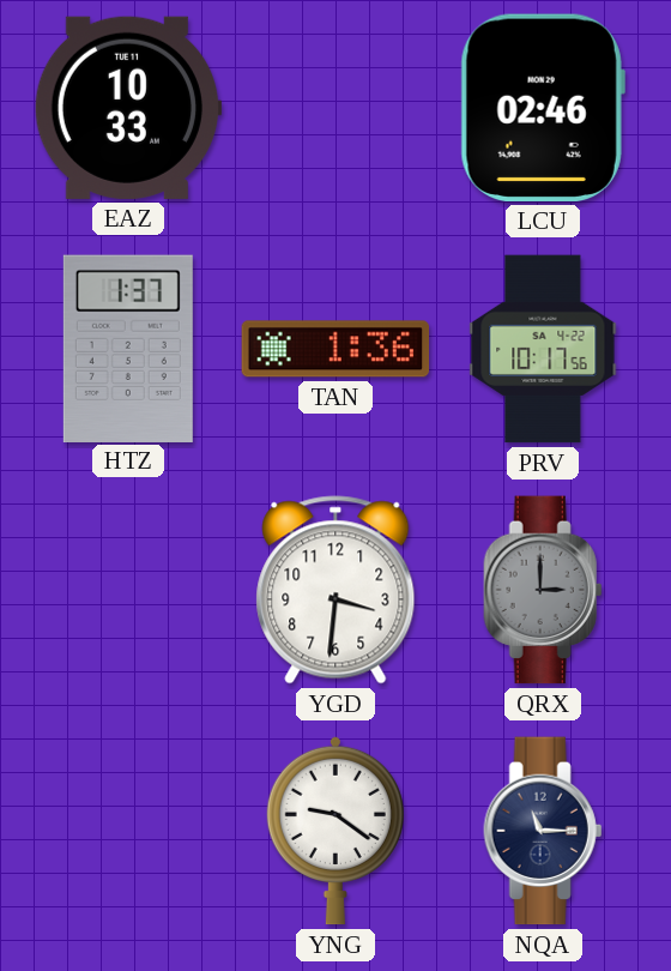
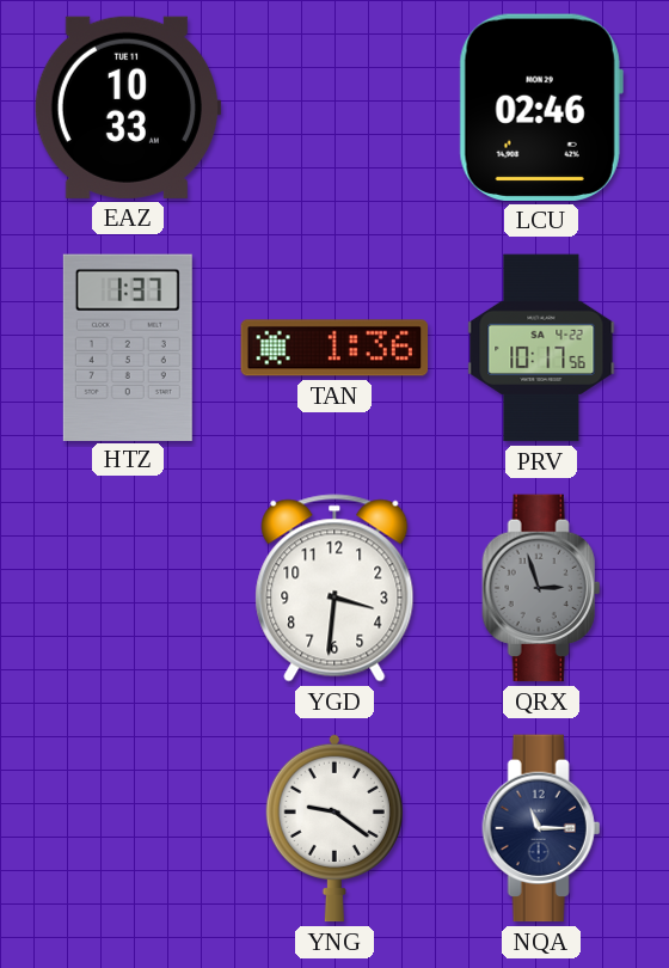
QRX: 3:00 -> 2:57
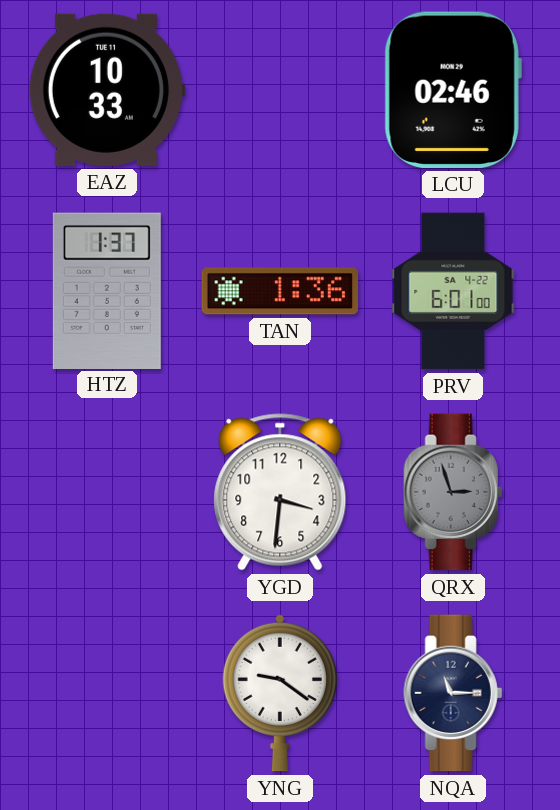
PRV: 10:17 -> 6:01
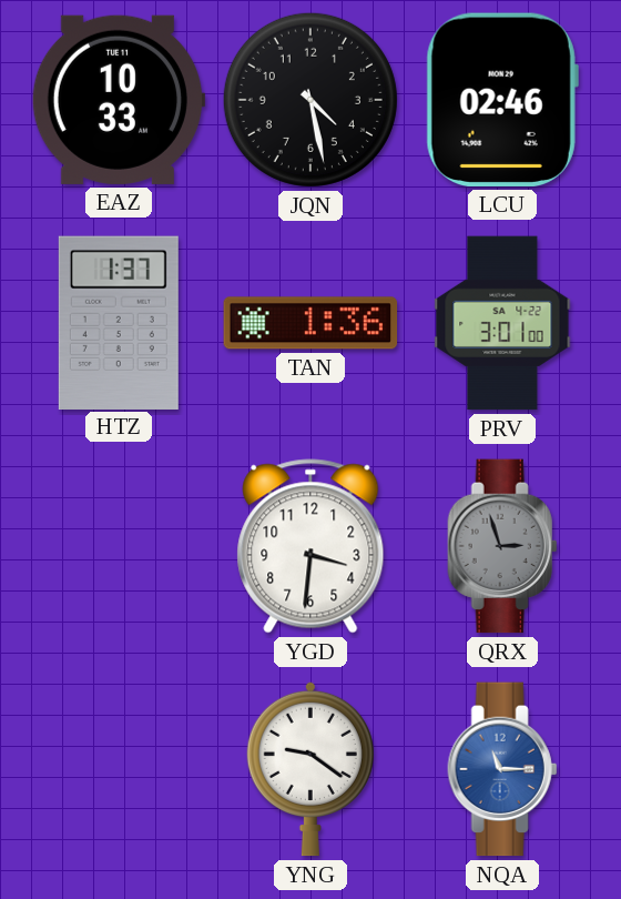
JQN: none -> 4:28
PRV: 6:01 -> 3:01
NQA dial: navy -> blue
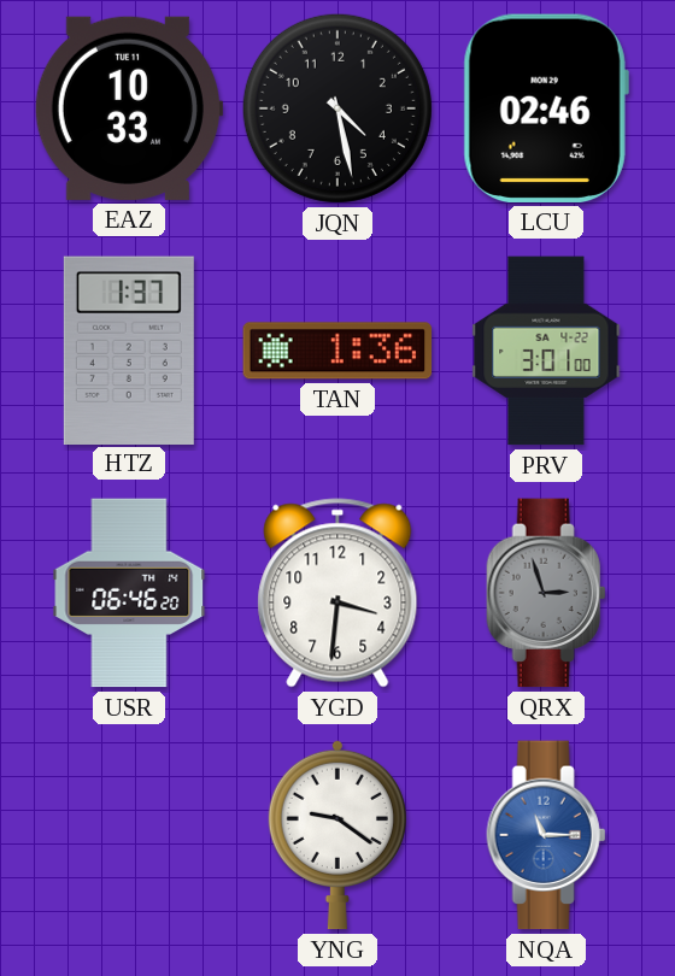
USR: none -> 06:46
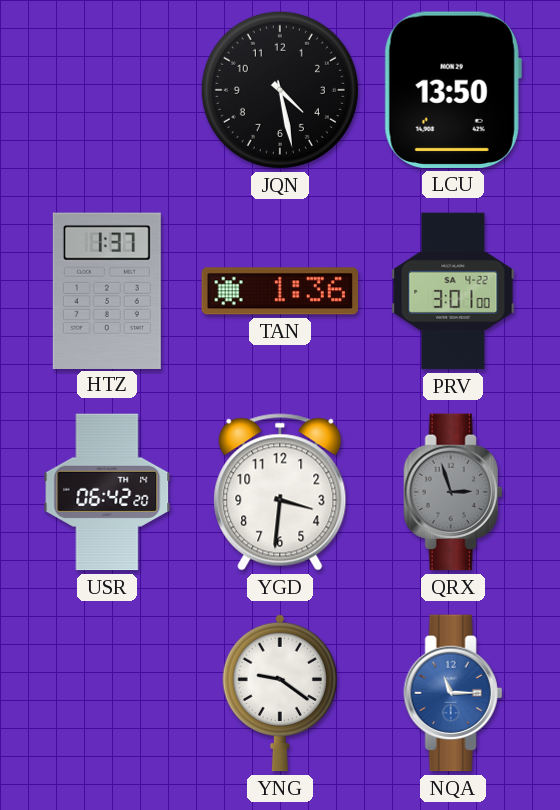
EAZ: 10:33 -> none
LCU: 02:46 -> 13:50
USR: 06:46 -> 06:42
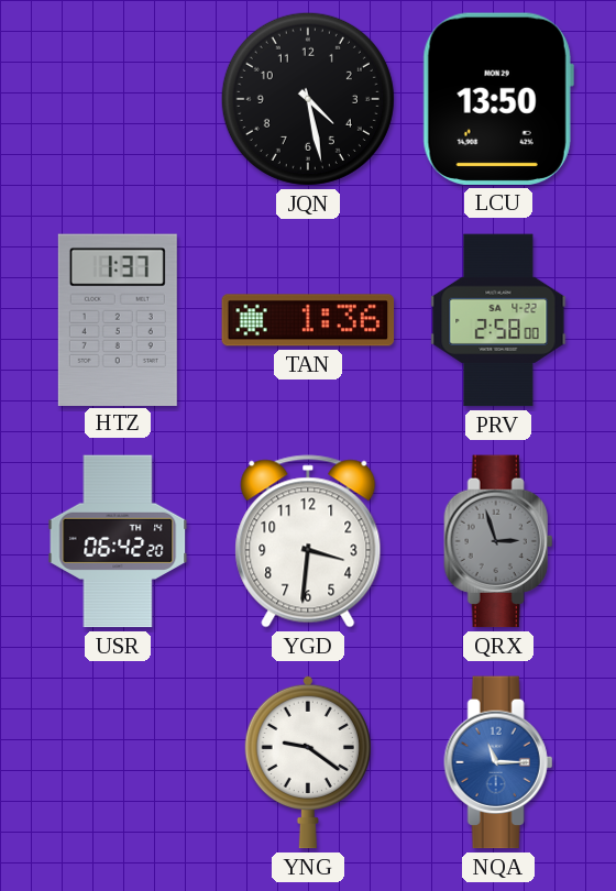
PRV: 3:01 -> 2:58
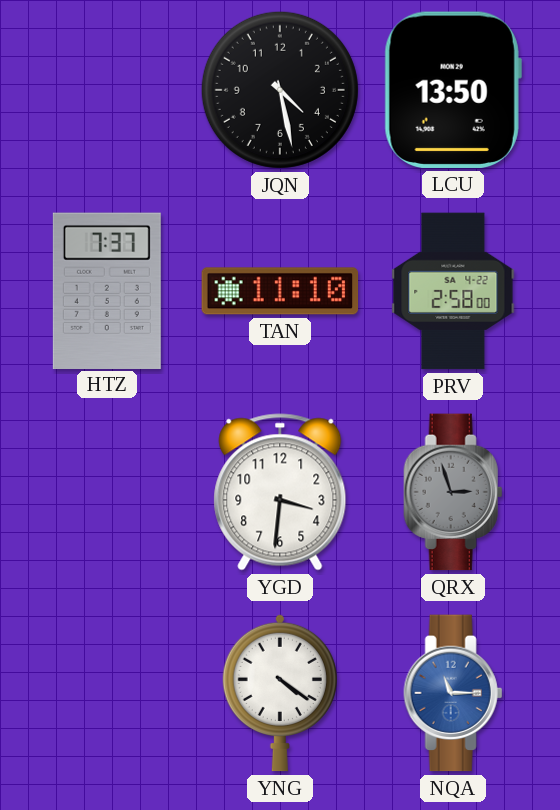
HTZ: 1:37 -> 7:37
TAN: 1:36 -> 11:10
USR: 06:42 -> none
YNG: 9:21 -> 4:21
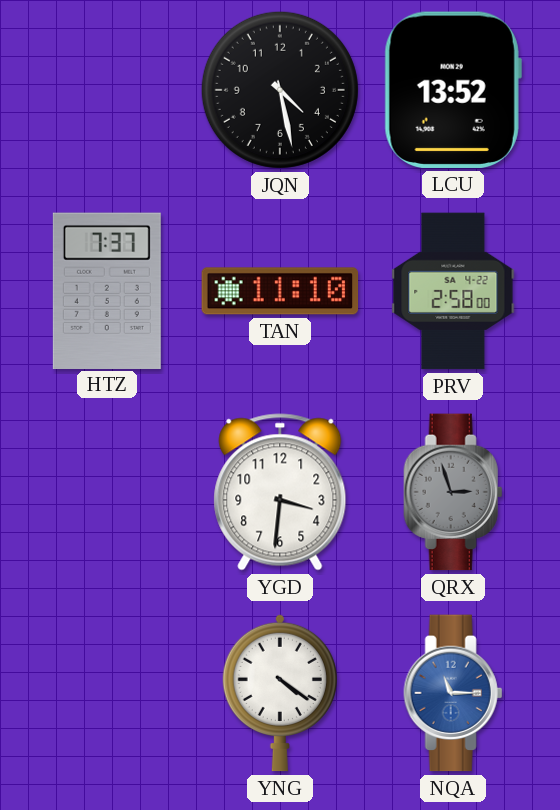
LCU: 13:50 -> 13:52
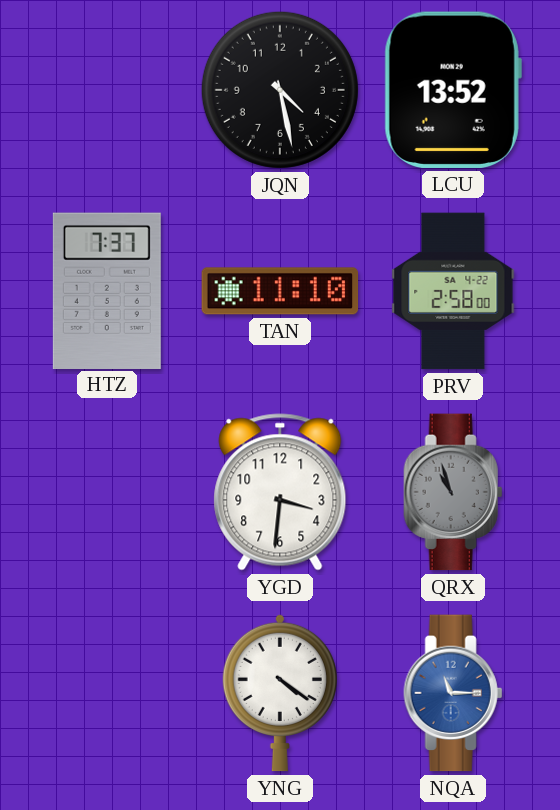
QRX: 2:57 -> 10:57
